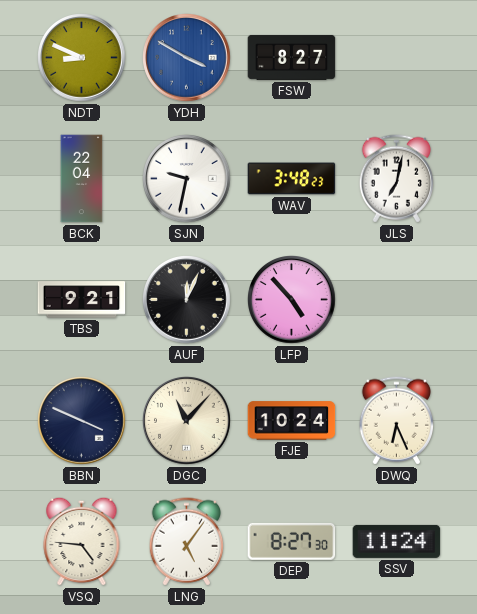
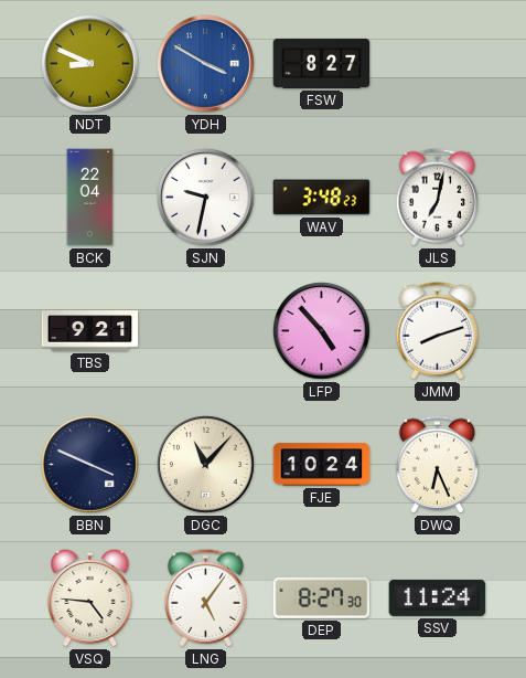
AUF: 12:04 -> none
JMM: none -> 8:12
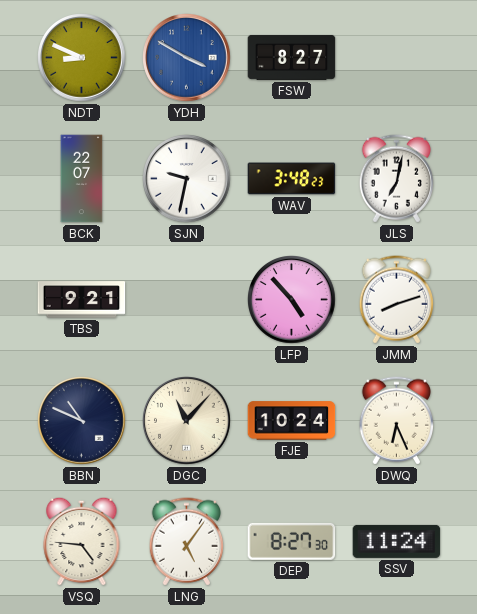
BCK: 22:04 -> 22:07
BBN: 3:49 -> 10:49
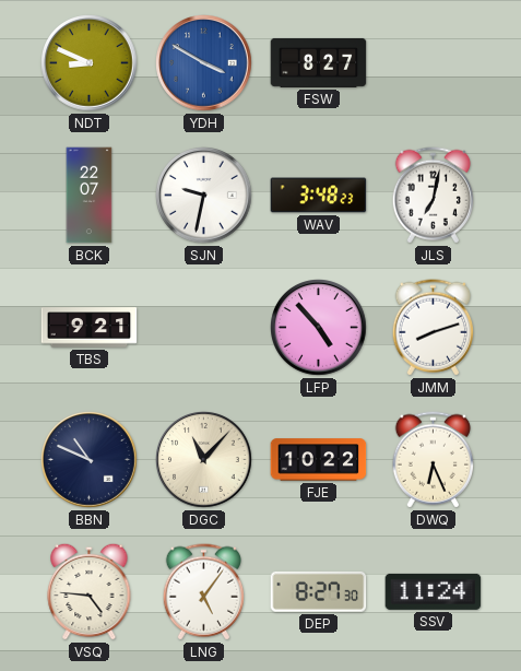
FJE: 10:24 -> 10:22
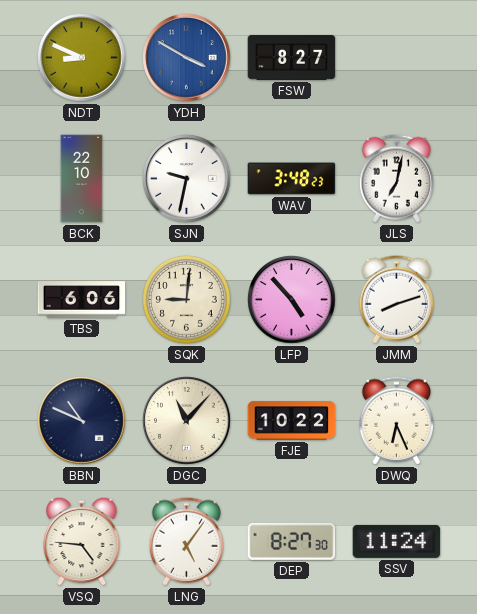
BCK: 22:07 -> 22:10
TBS: 9:21 -> 6:06
SQK: none -> 9:01
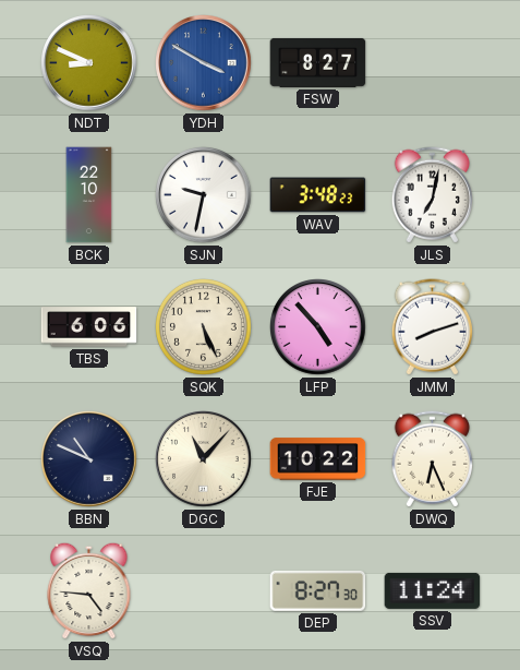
SQK: 9:01 -> 5:26
LNG: 5:06 -> none
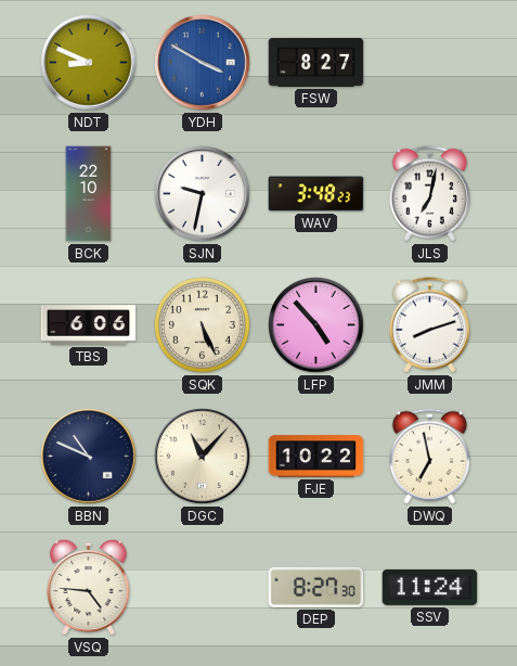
DWQ: 6:26 -> 6:58
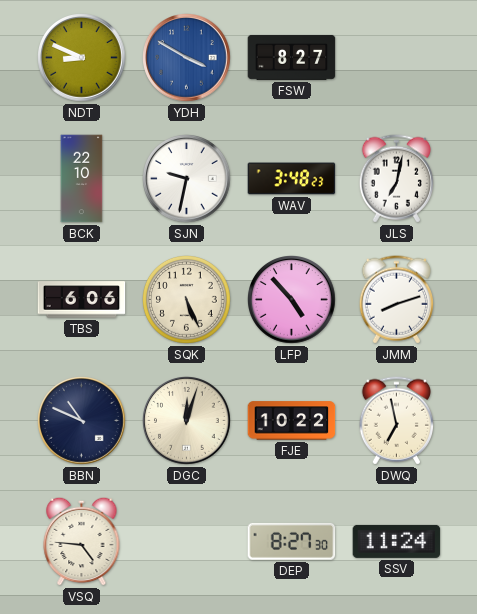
DGC: 11:07 -> 12:03
